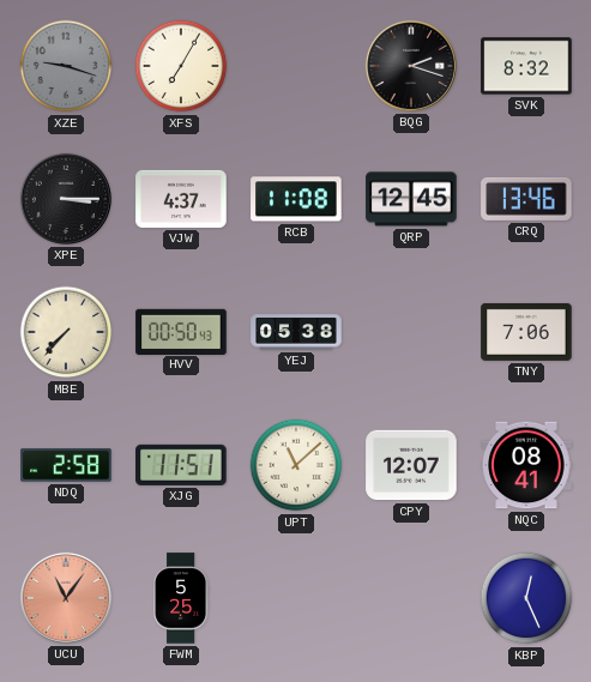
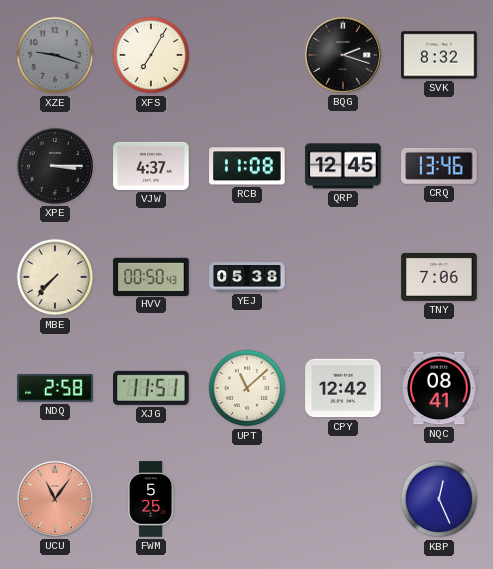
CPY: 12:07 -> 12:42
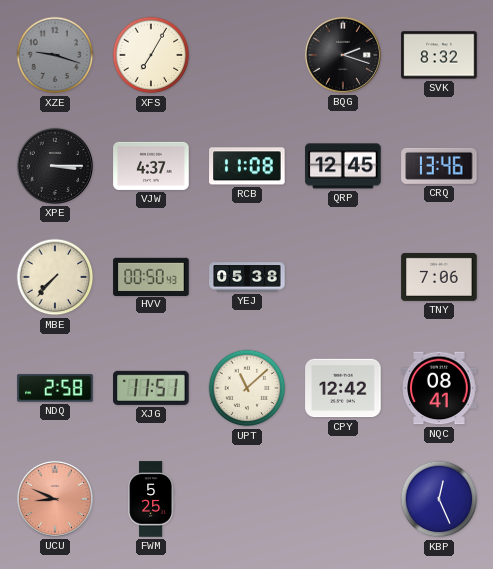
UCU: 11:06 -> 8:49
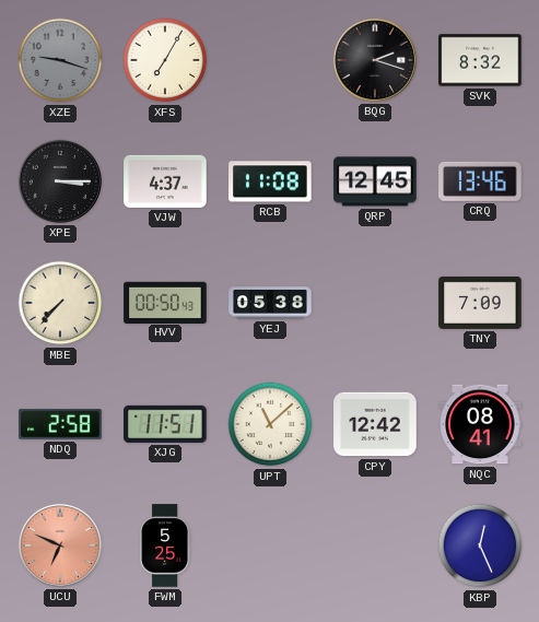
TNY: 7:06 -> 7:09
UCU: 8:49 -> 6:49
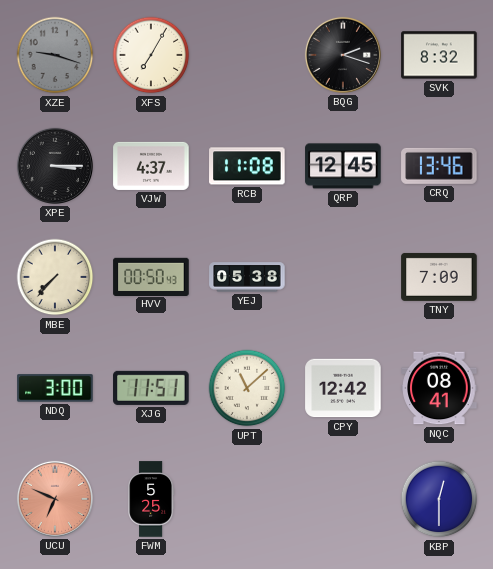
NDQ: 2:58 -> 3:00
KBP: 12:26 -> 12:30
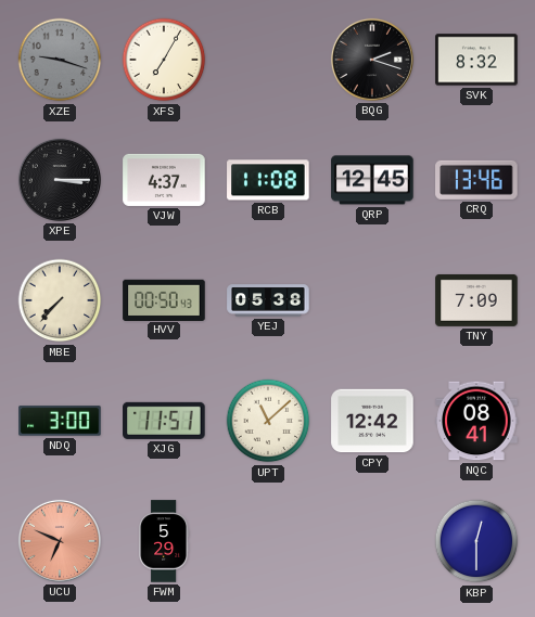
FWM: 5:25 -> 5:29
